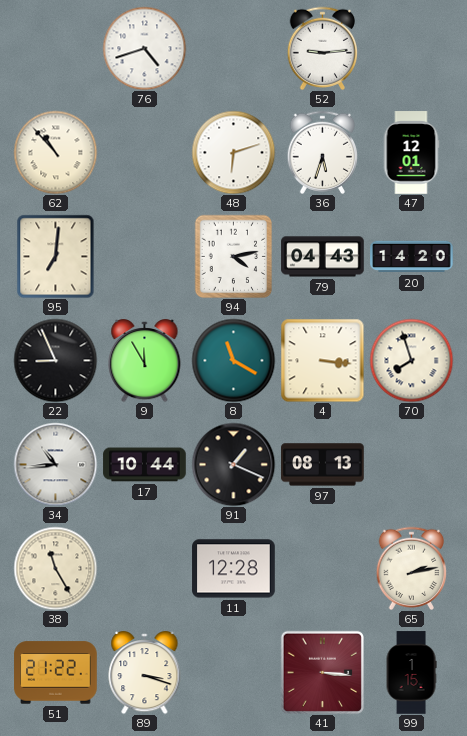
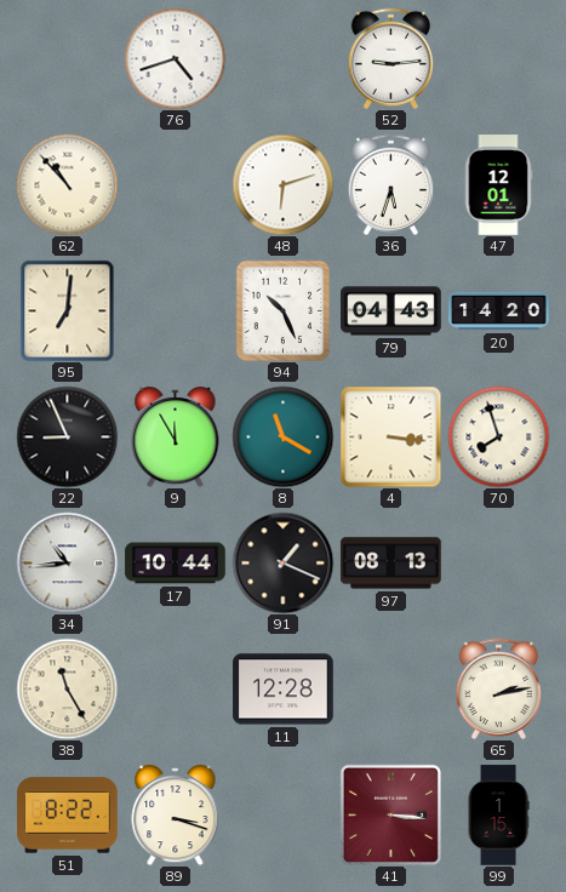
94: 4:13 -> 10:26
51: 21:22 -> 8:22
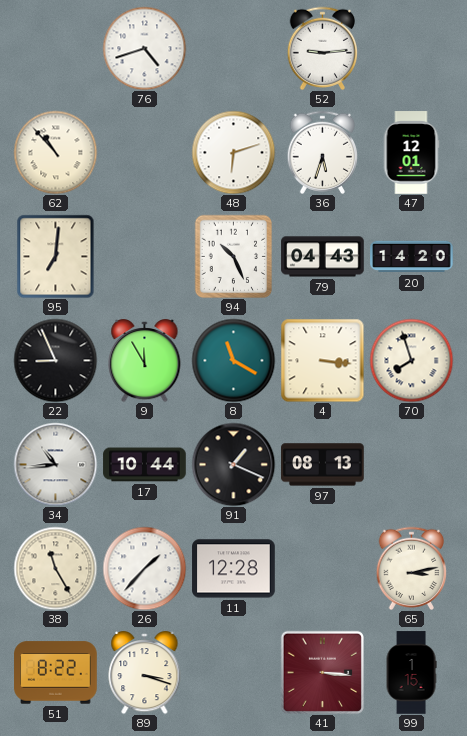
26: none -> 1:37
65: 2:13 -> 3:13
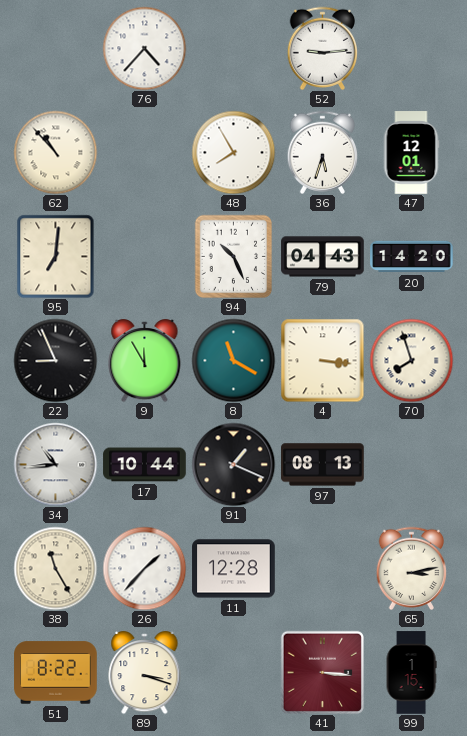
76: 4:42 -> 4:37
48: 6:12 -> 7:55
